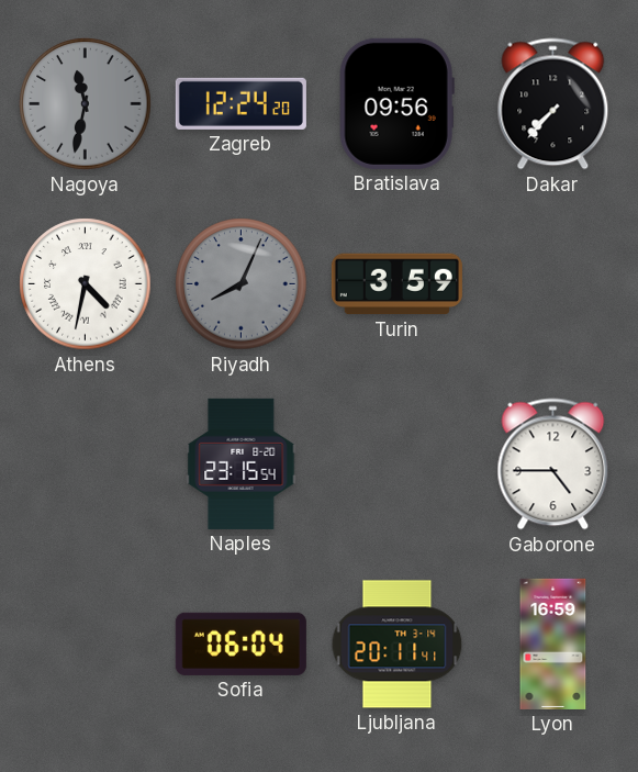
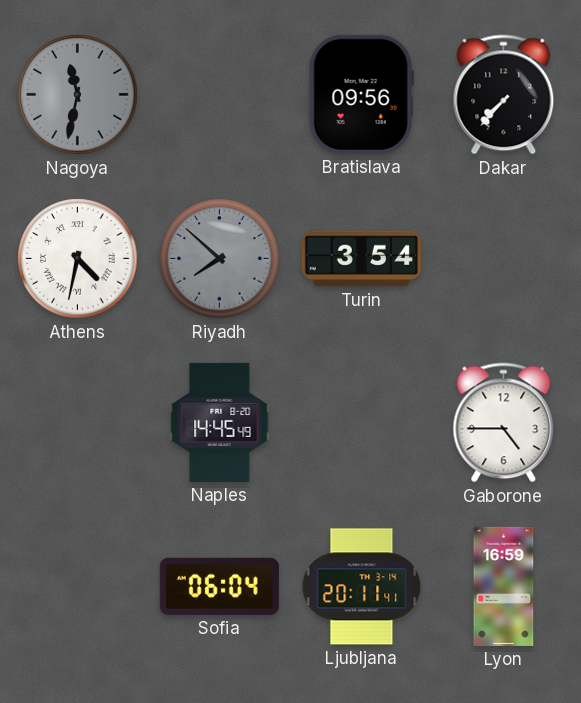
Zagreb: 12:24 -> none
Riyadh: 8:04 -> 7:52
Turin: 3:59 -> 3:54
Naples: 23:15 -> 14:45
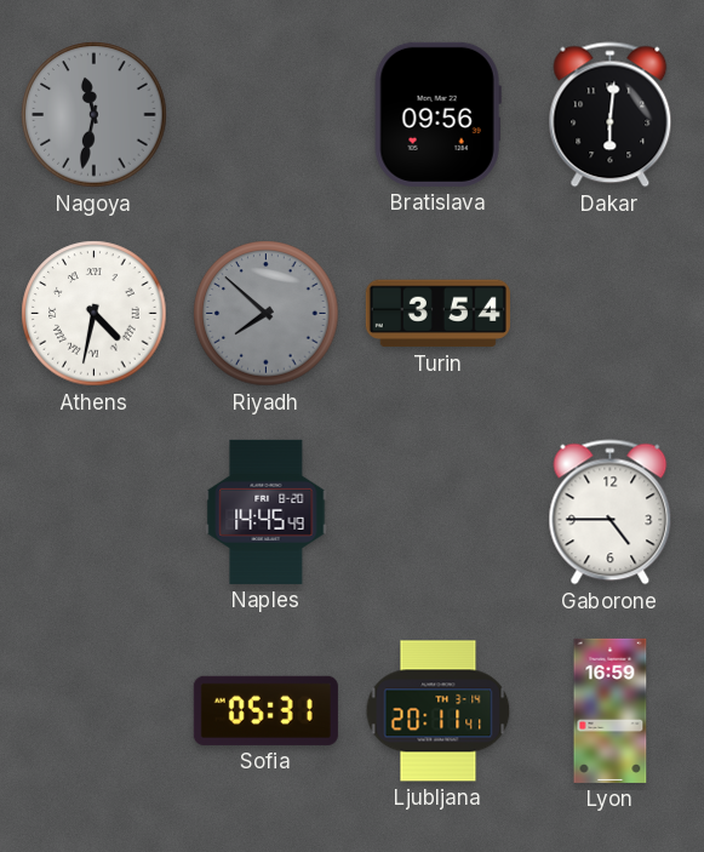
Dakar: 7:37 -> 6:01
Sofia: 06:04 -> 05:31
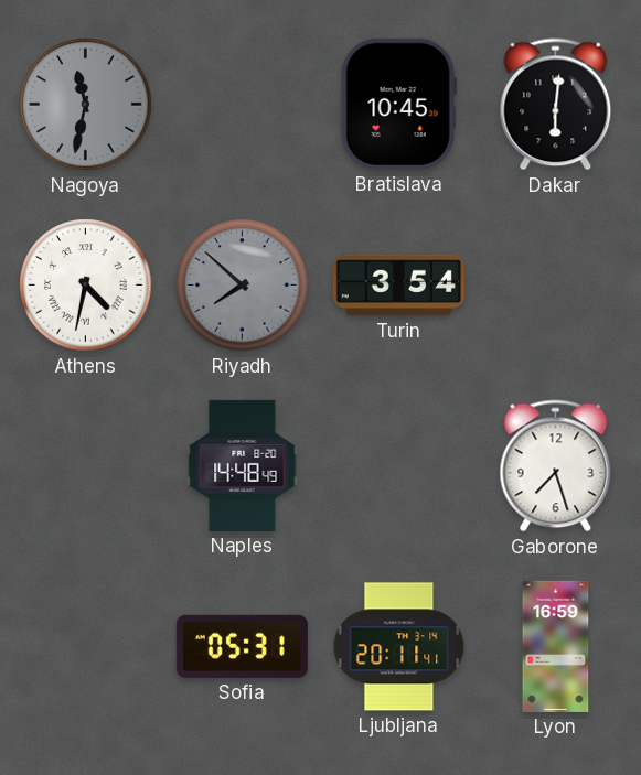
Bratislava: 09:56 -> 10:45
Naples: 14:45 -> 14:48
Gaborone: 4:45 -> 7:27
